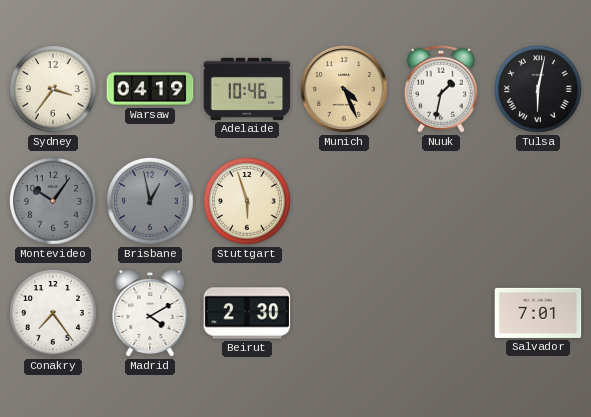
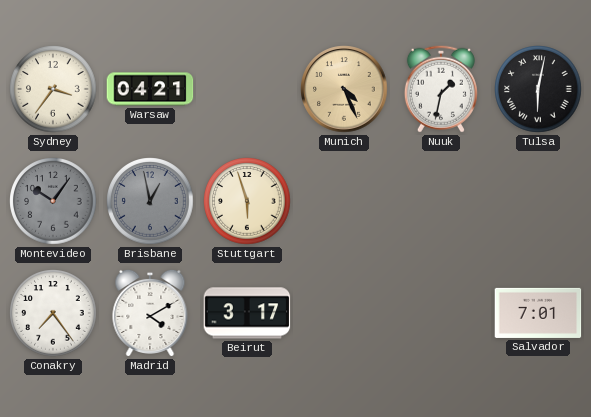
Warsaw: 04:19 -> 04:21
Adelaide: 10:46 -> none
Beirut: 2:30 -> 3:17
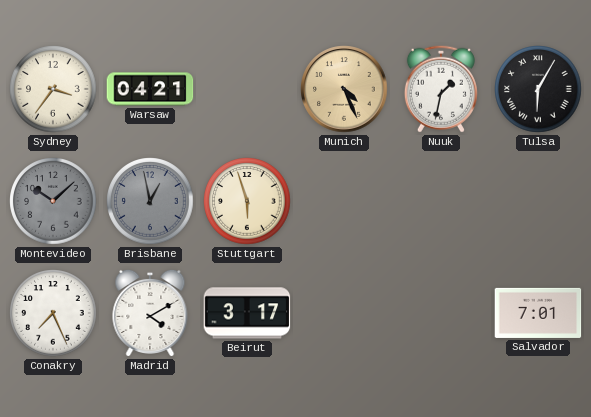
Tulsa: 6:02 -> 6:05
Montevideo: 10:06 -> 10:08
Conakry: 7:24 -> 7:26
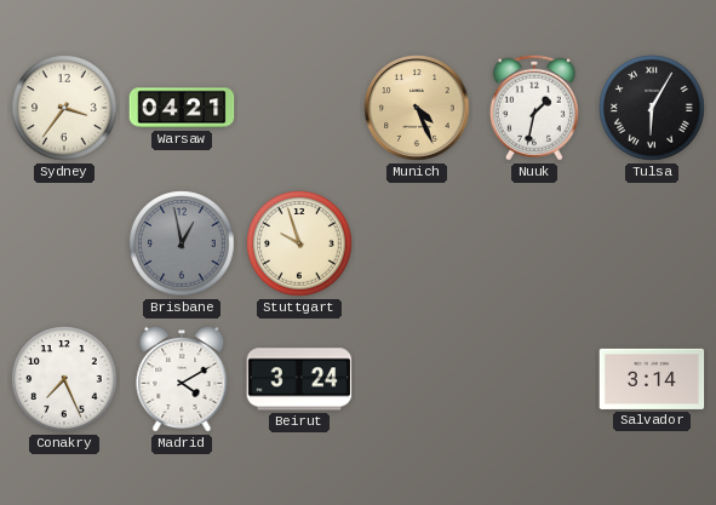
Montevideo: 10:08 -> none
Stuttgart: 5:57 -> 9:57
Beirut: 3:17 -> 3:24
Salvador: 7:01 -> 3:14
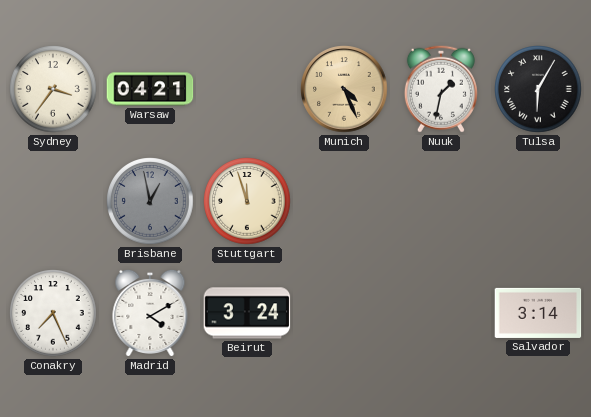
Stuttgart: 9:57 -> 11:57
